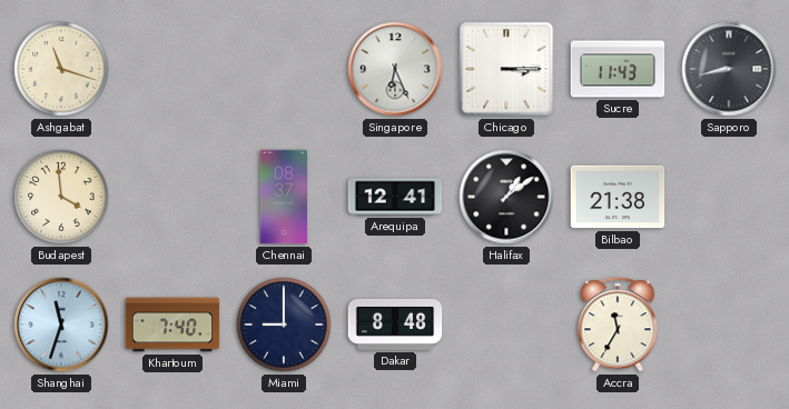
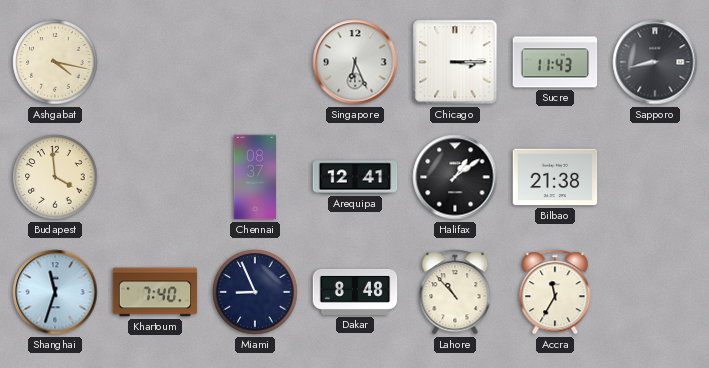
Ashgabat: 11:18 -> 4:17
Miami: 9:00 -> 8:56
Lahore: none -> 10:53
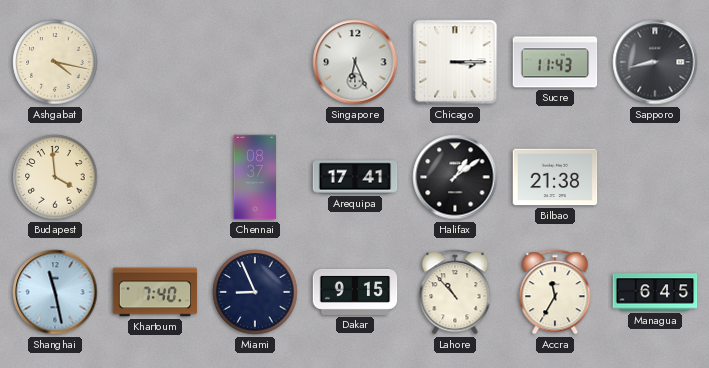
Arequipa: 12:41 -> 17:41
Shanghai: 11:33 -> 11:28
Dakar: 8:48 -> 9:15
Managua: none -> 6:45
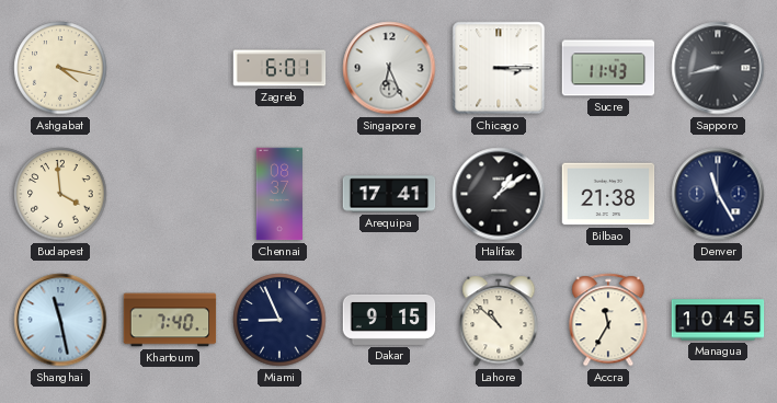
Zagreb: none -> 6:01
Denver: none -> 11:25
Lahore: 10:53 -> 10:52
Managua: 6:45 -> 10:45
